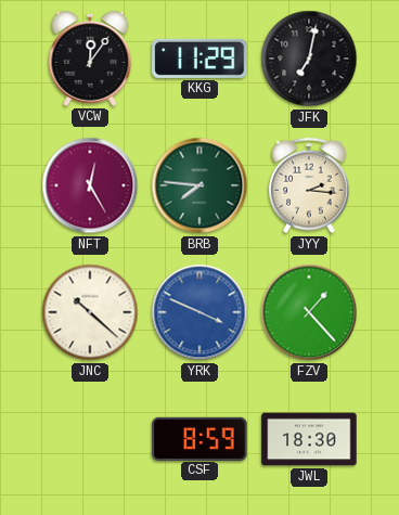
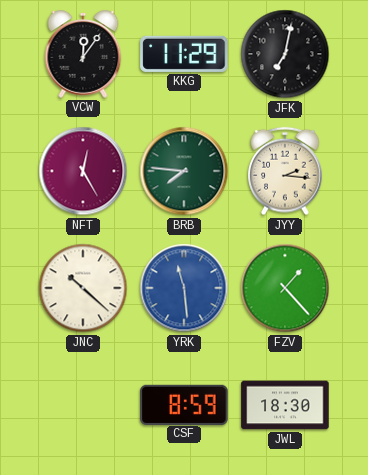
YRK: 3:49 -> 11:29
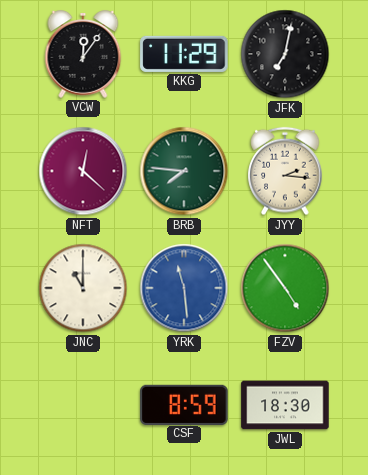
NFT: 12:25 -> 12:22
JNC: 10:22 -> 11:00
FZV: 1:23 -> 4:54
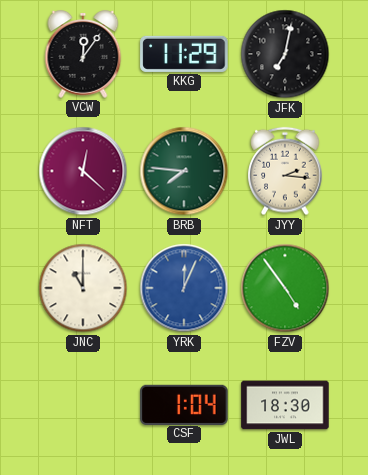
YRK: 11:29 -> 12:04
CSF: 8:59 -> 1:04
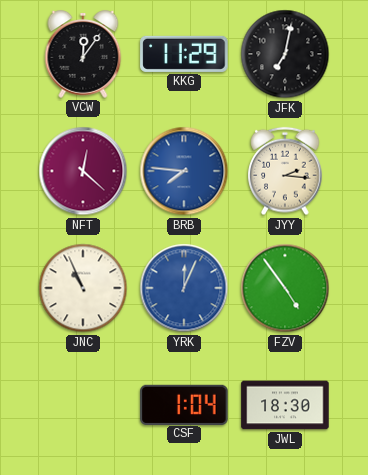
BRB dial: green -> blue
JNC: 11:00 -> 10:56
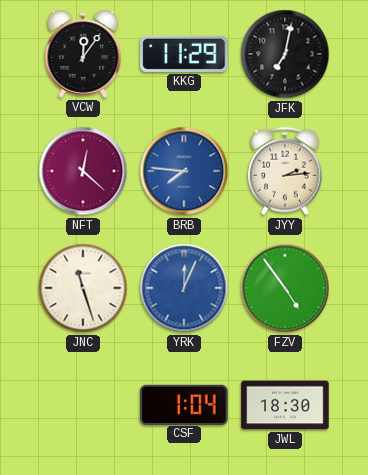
JYY: 2:16 -> 2:14
JNC: 10:56 -> 11:27
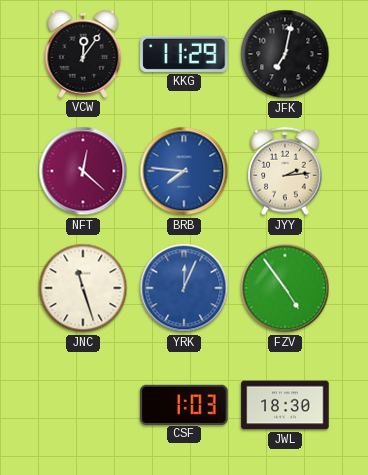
CSF: 1:04 -> 1:03
